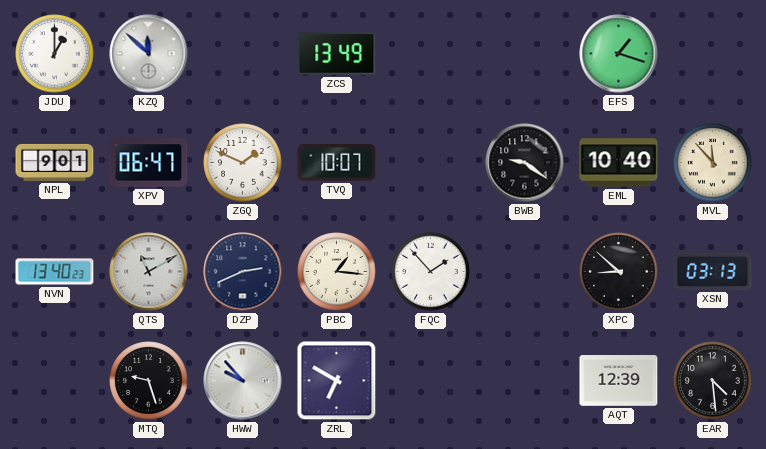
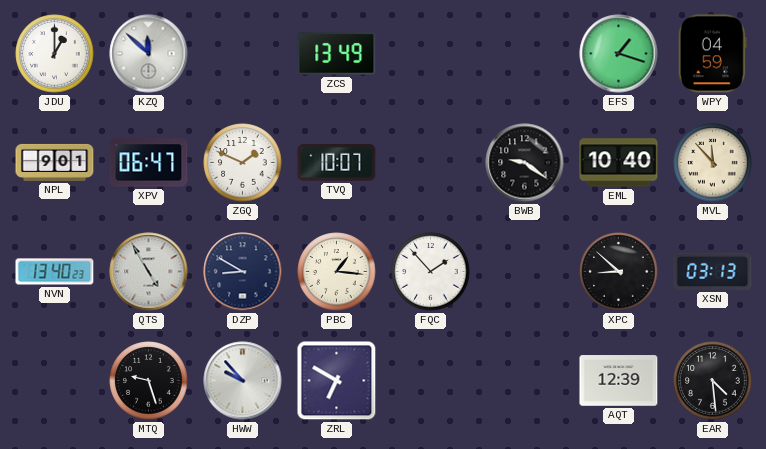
WPY: none -> 04:59
QTS: 11:10 -> 4:55
DZP: 2:41 -> 8:50
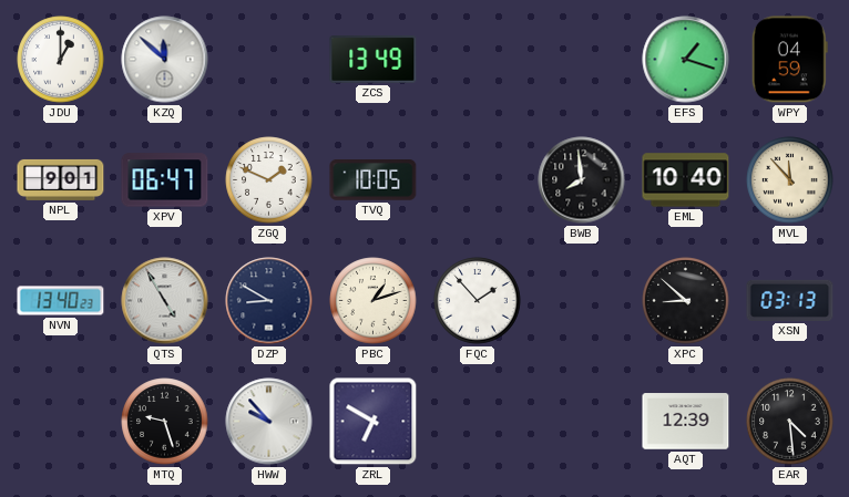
TVQ: 10:07 -> 10:05
BWB: 9:21 -> 7:59
PBC: 1:16 -> 1:12
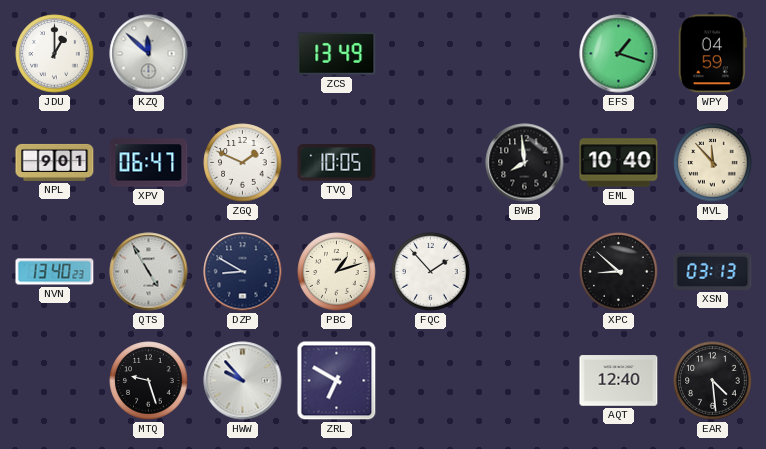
AQT: 12:39 -> 12:40
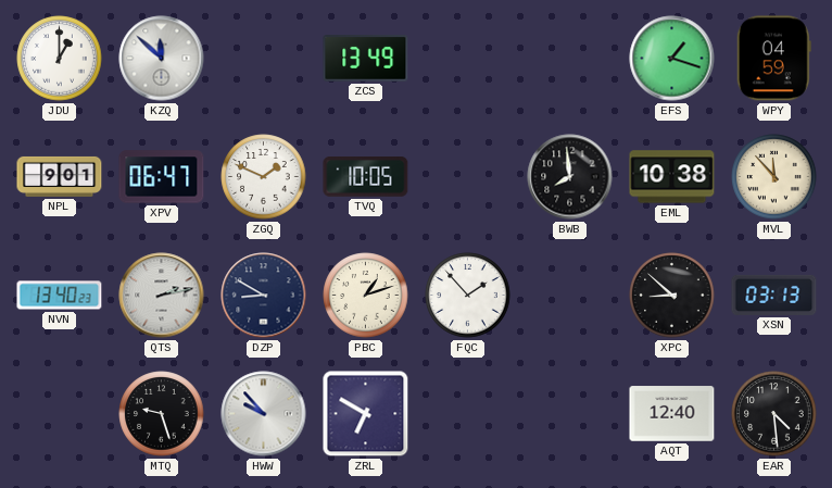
EML: 10:40 -> 10:38
QTS: 4:55 -> 2:13
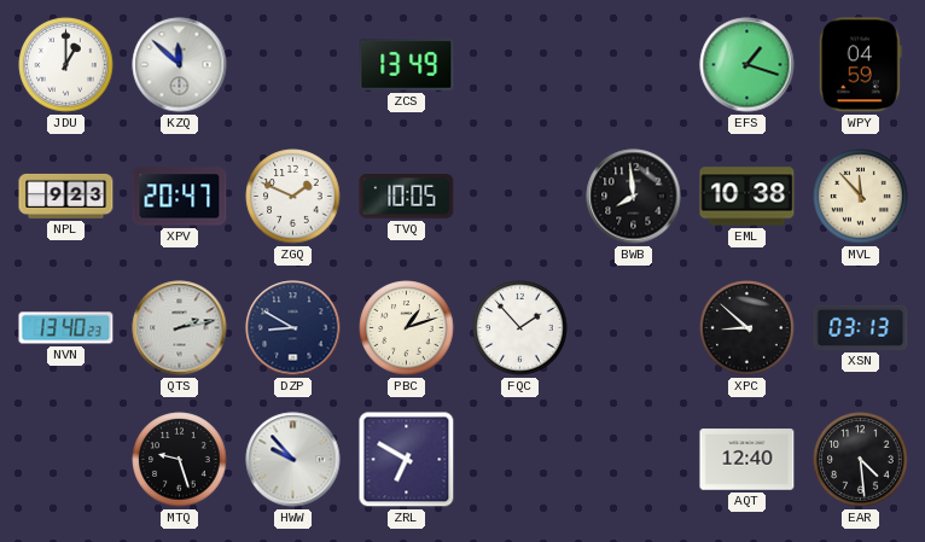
NPL: 9:01 -> 9:23
XPV: 06:47 -> 20:47
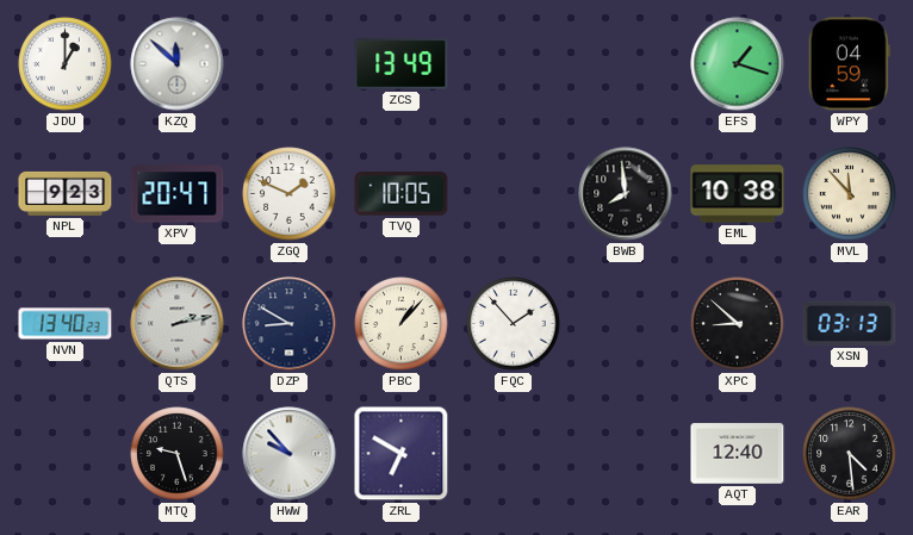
PBC: 1:12 -> 1:07
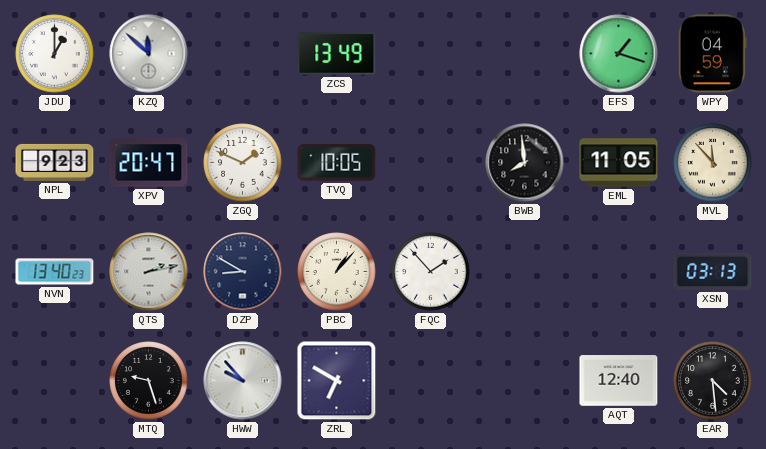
EML: 10:38 -> 11:05
XPC: 8:52 -> none
